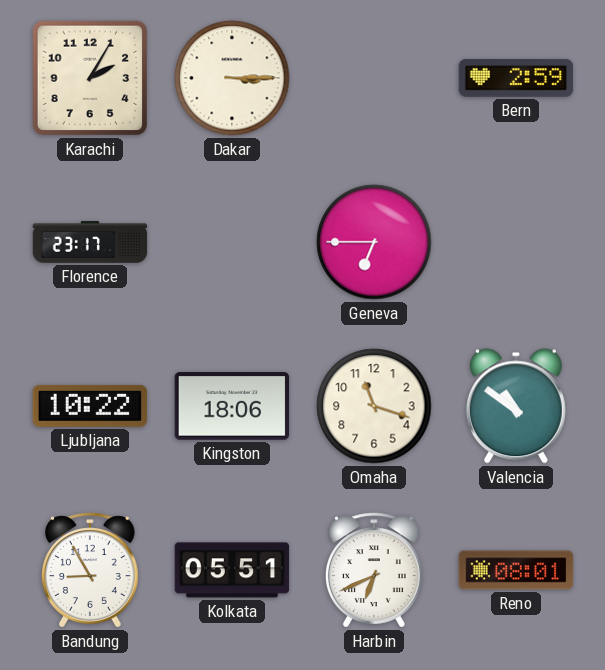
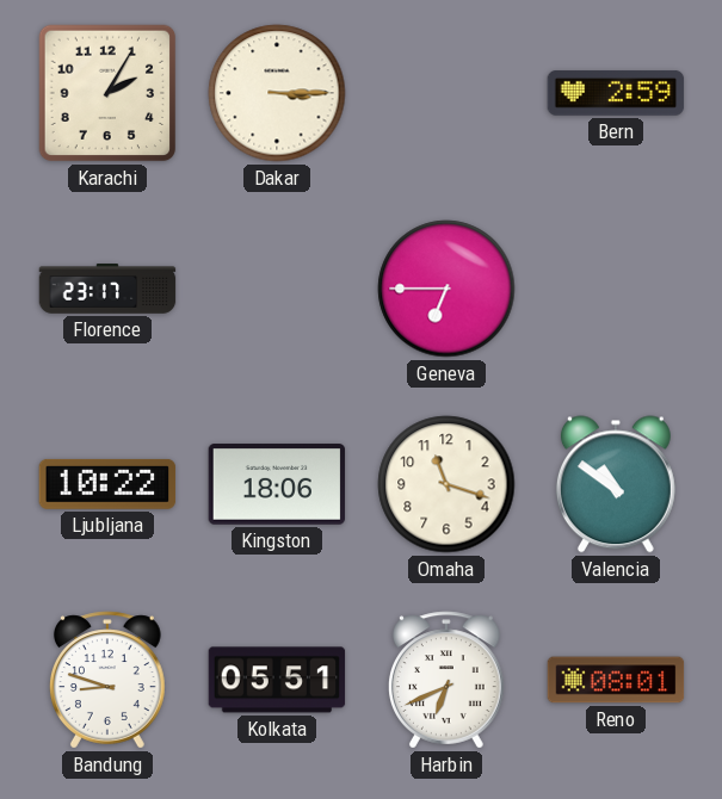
Bandung: 8:55 -> 8:48
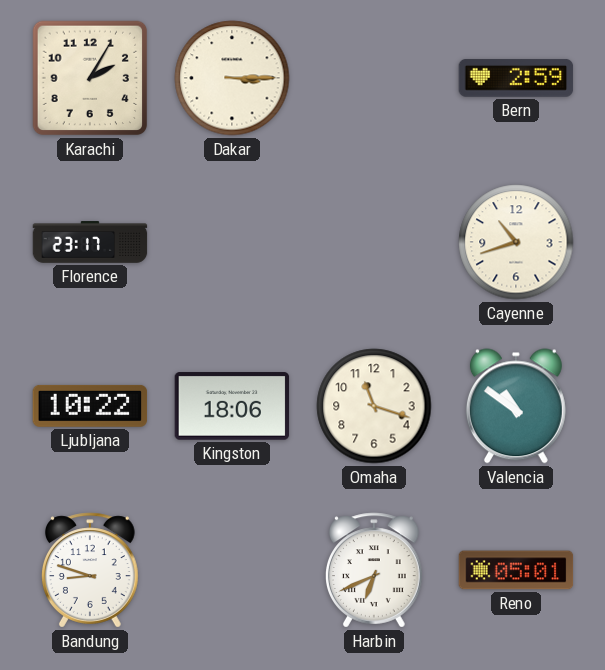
Geneva: 6:45 -> none
Cayenne: none -> 10:42
Kolkata: 05:51 -> none
Reno: 08:01 -> 05:01
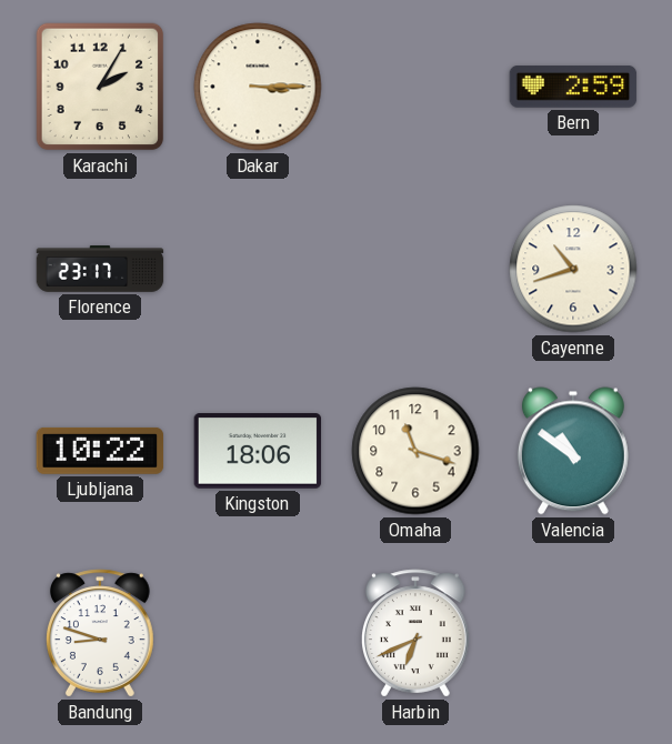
Reno: 05:01 -> none
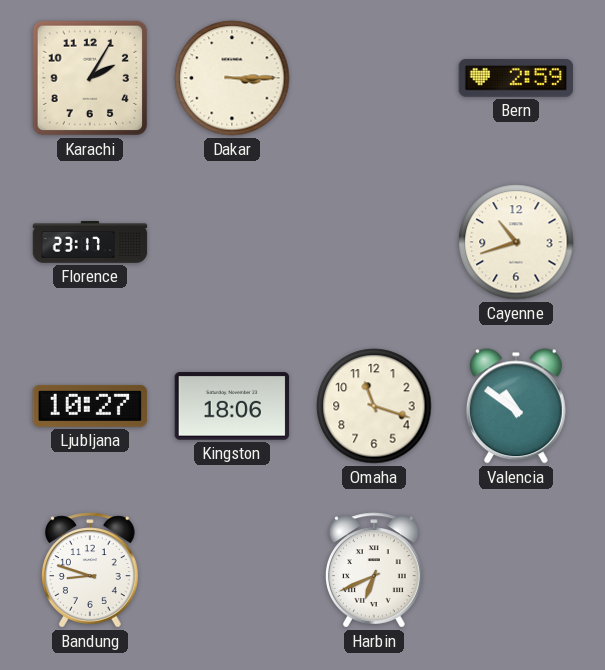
Ljubljana: 10:22 -> 10:27
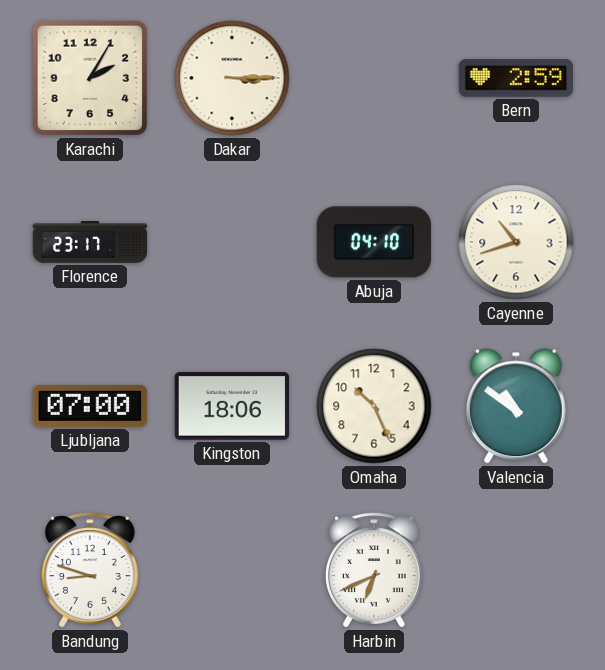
Abuja: none -> 04:10
Ljubljana: 10:27 -> 07:00
Omaha: 11:18 -> 10:26
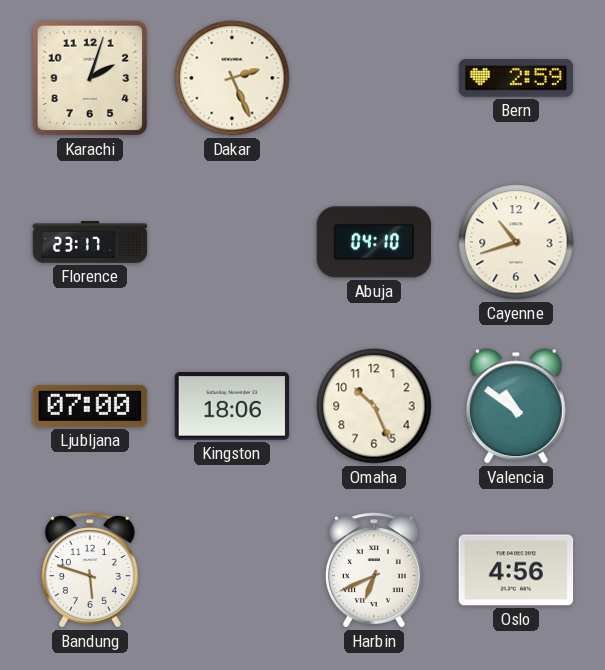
Karachi: 2:05 -> 2:03
Dakar: 3:15 -> 2:26
Bandung: 8:48 -> 5:48
Oslo: none -> 4:56
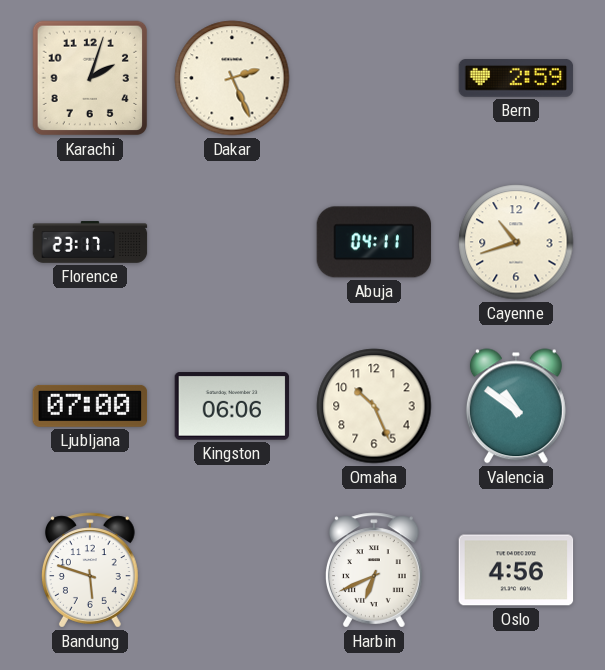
Abuja: 04:10 -> 04:11
Kingston: 18:06 -> 06:06
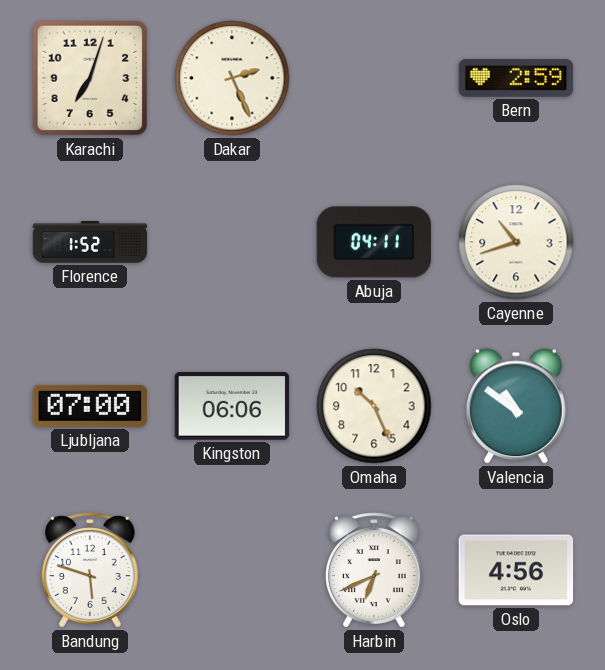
Karachi: 2:03 -> 7:03
Florence: 23:17 -> 1:52
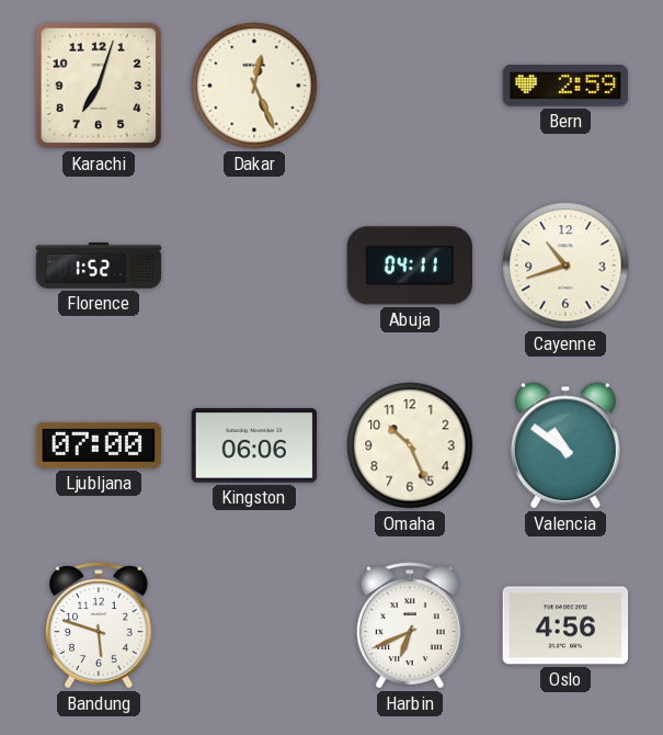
Dakar: 2:26 -> 12:26
